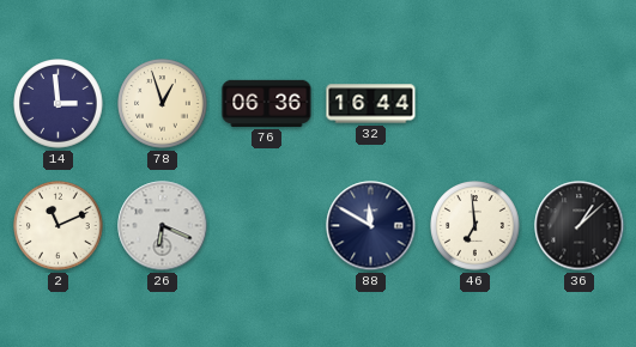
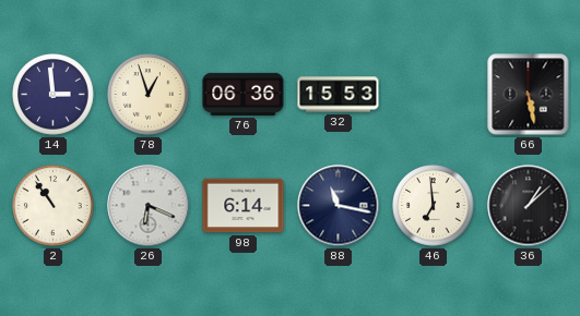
32: 16:44 -> 15:53
66: none -> 5:28
2: 11:11 -> 10:54
98: none -> 6:14
88: 11:50 -> 11:17
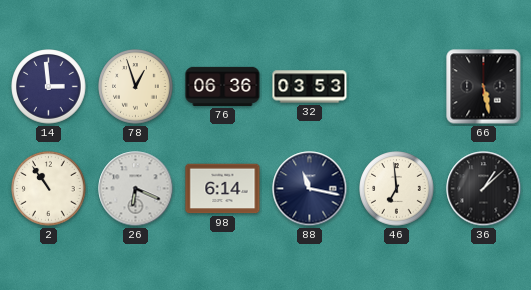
32: 15:53 -> 03:53
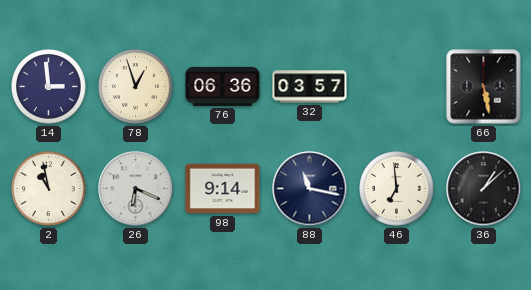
32: 03:53 -> 03:57
2: 10:54 -> 10:58
98: 6:14 -> 9:14
